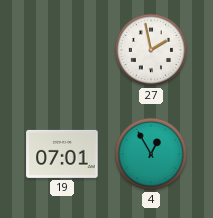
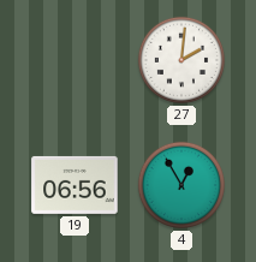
27: 1:58 -> 2:01
19: 07:01 -> 06:56
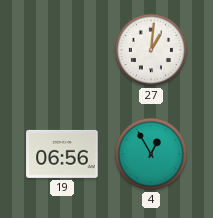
27: 2:01 -> 1:01
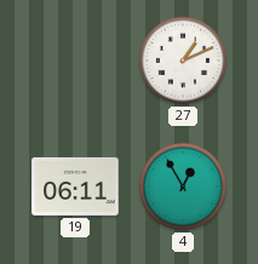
27: 1:01 -> 1:11
19: 06:56 -> 06:11
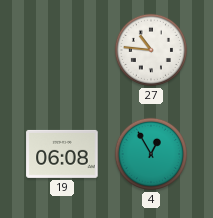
27: 1:11 -> 10:46
19: 06:11 -> 06:08
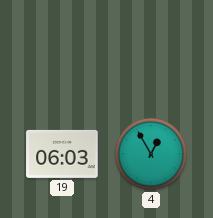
27: 10:46 -> none
19: 06:08 -> 06:03
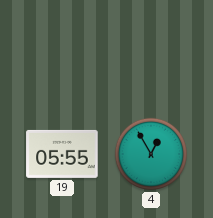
19: 06:03 -> 05:55
